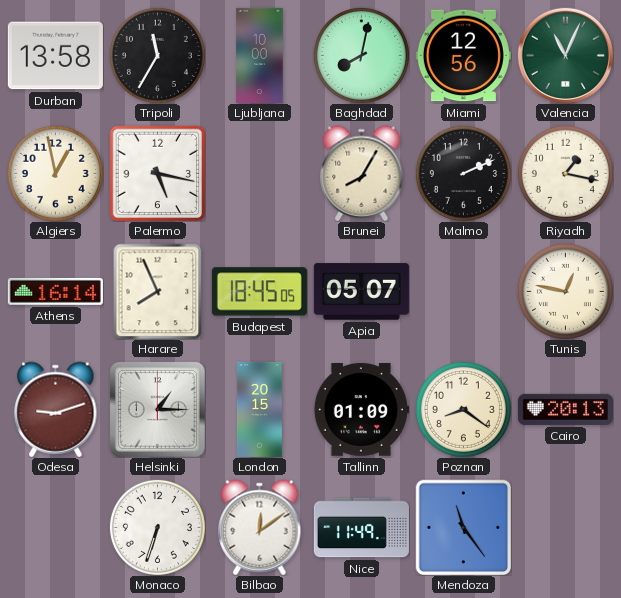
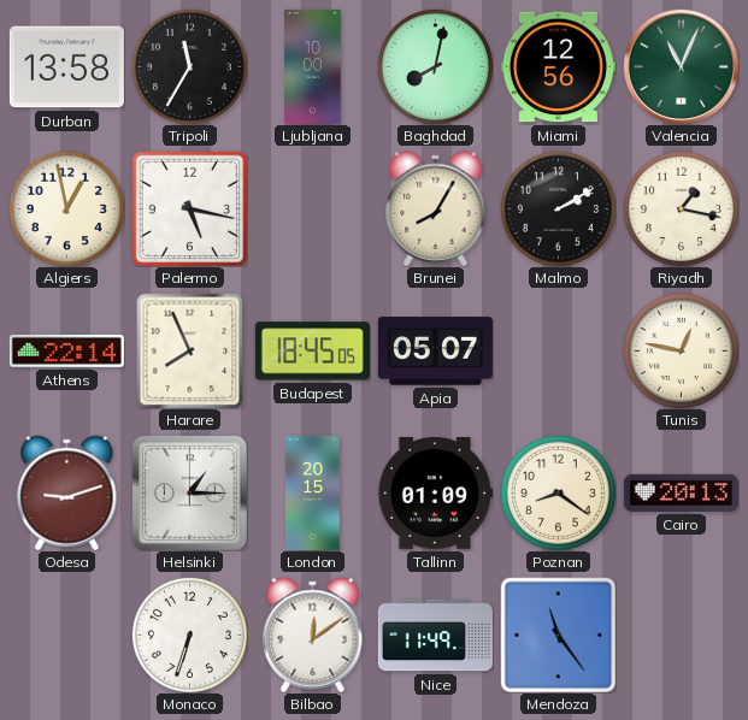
Malmo: 2:11 -> 2:10
Athens: 16:14 -> 22:14
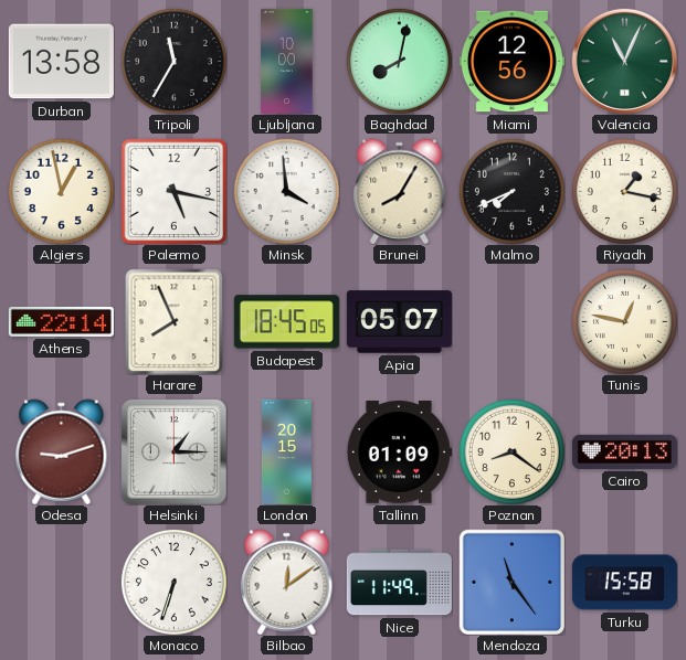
Minsk: none -> 3:59
Malmo: 2:10 -> 7:41
Turku: none -> 15:58
